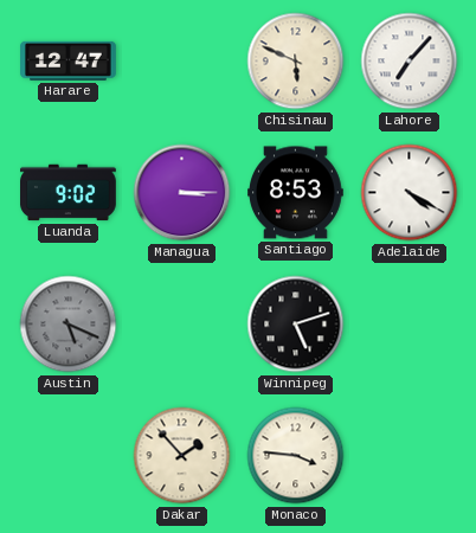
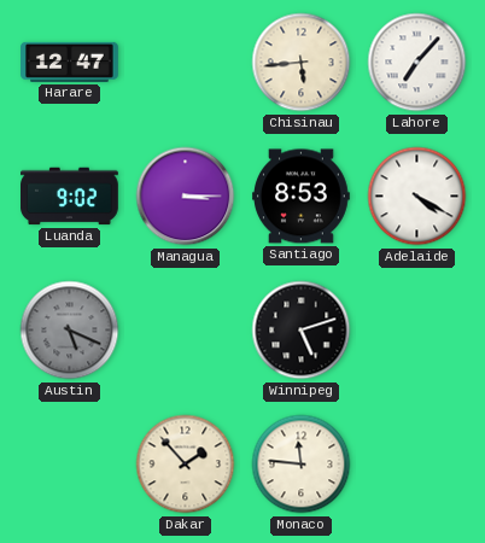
Chisinau: 5:49 -> 5:44
Monaco: 3:46 -> 11:46
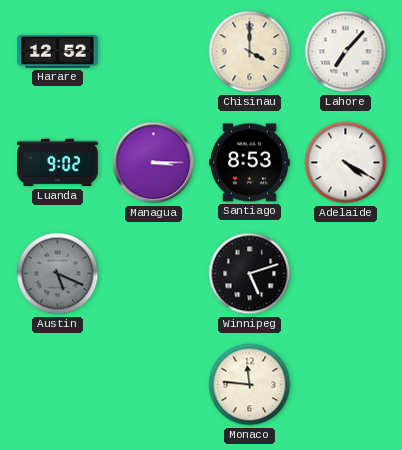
Harare: 12:47 -> 12:52
Chisinau: 5:44 -> 4:00
Dakar: 1:53 -> none
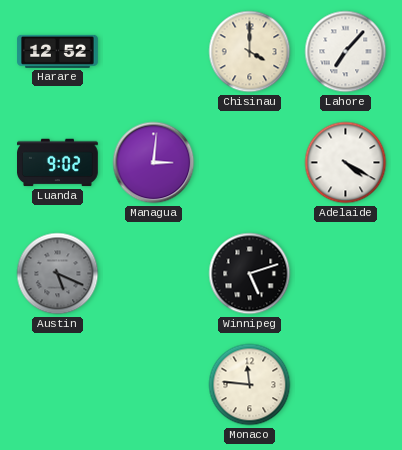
Managua: 3:15 -> 3:01
Santiago: 8:53 -> none
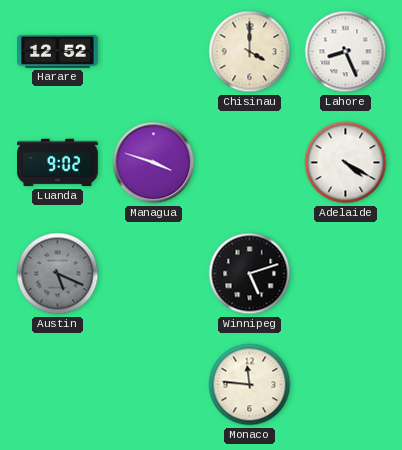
Lahore: 7:07 -> 8:26
Managua: 3:01 -> 3:48
